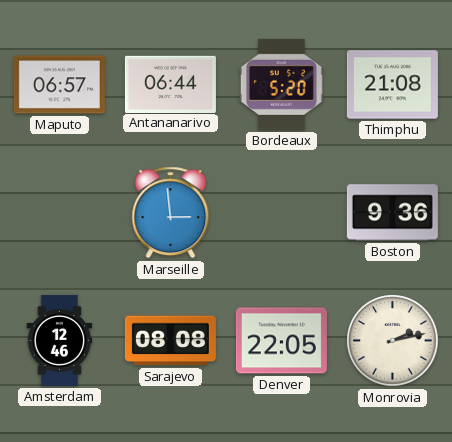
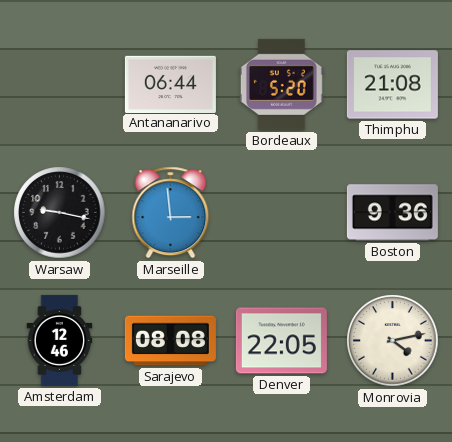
Maputo: 06:57 -> none
Warsaw: none -> 9:17
Monrovia: 2:13 -> 4:13
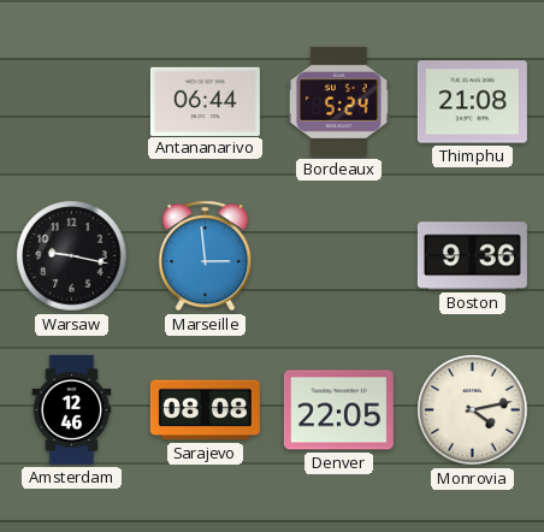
Bordeaux: 5:20 -> 5:24
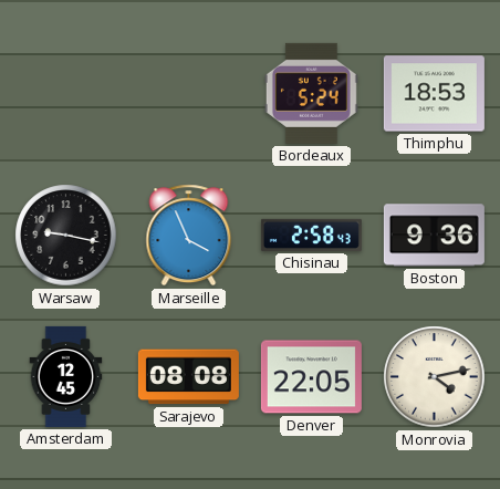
Antananarivo: 06:44 -> none
Thimphu: 21:08 -> 18:53
Marseille: 2:59 -> 3:56
Chisinau: none -> 2:58
Amsterdam: 12:46 -> 12:45
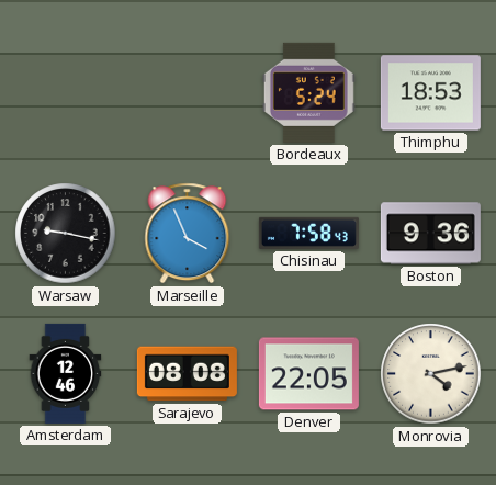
Chisinau: 2:58 -> 7:58
Amsterdam: 12:45 -> 12:46
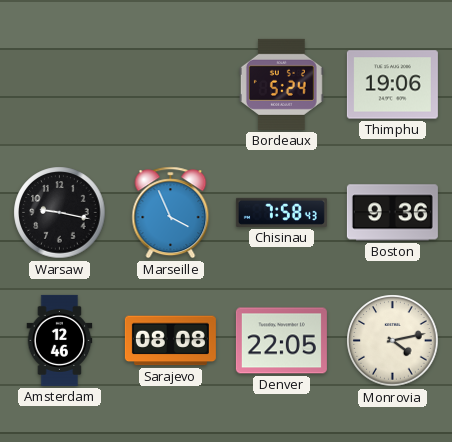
Thimphu: 18:53 -> 19:06
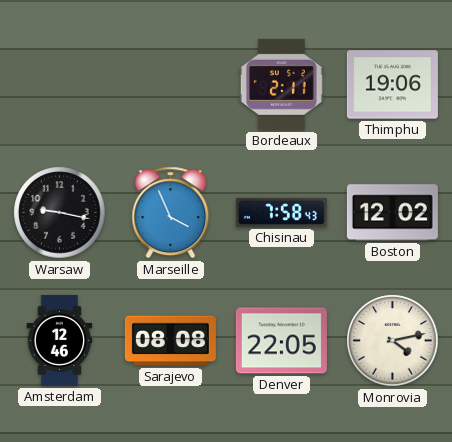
Bordeaux: 5:24 -> 2:11
Boston: 9:36 -> 12:02
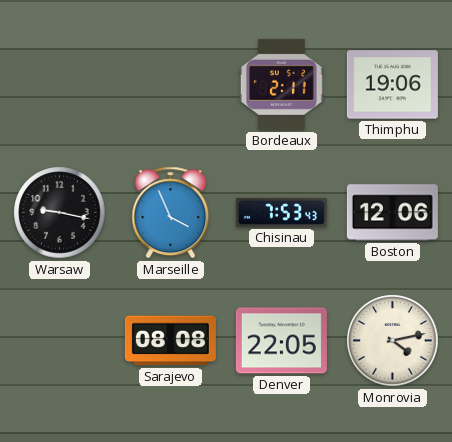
Chisinau: 7:58 -> 7:53
Boston: 12:02 -> 12:06
Amsterdam: 12:46 -> none
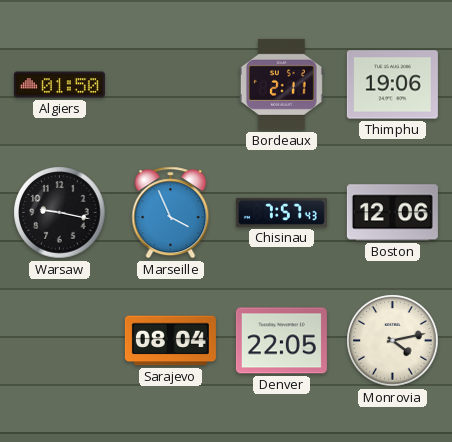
Algiers: none -> 01:50
Chisinau: 7:53 -> 7:57
Sarajevo: 08:08 -> 08:04
